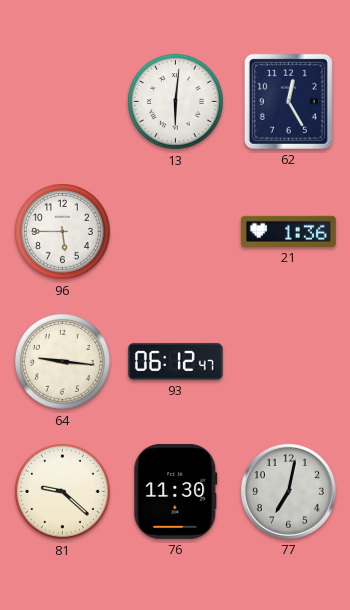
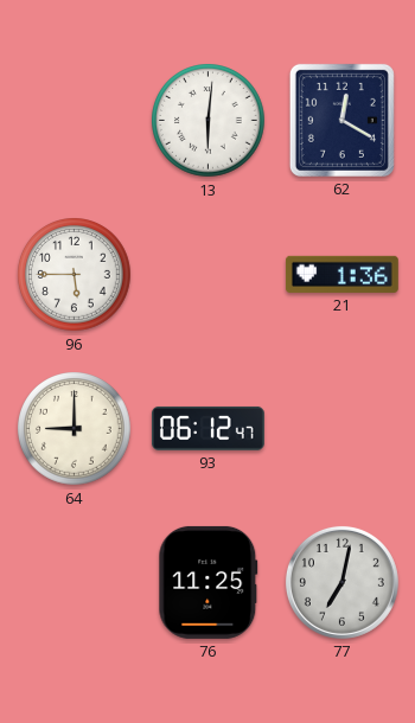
62: 12:25 -> 12:20
64: 9:16 -> 9:00
81: 9:22 -> none
76: 11:30 -> 11:25
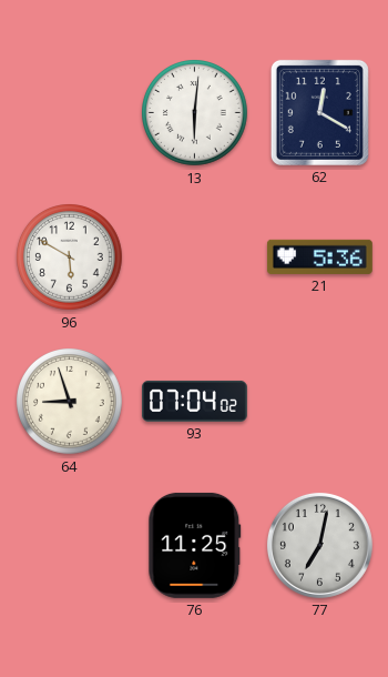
96: 5:45 -> 5:50
21: 1:36 -> 5:36
64: 9:00 -> 8:57
93: 06:12 -> 07:04
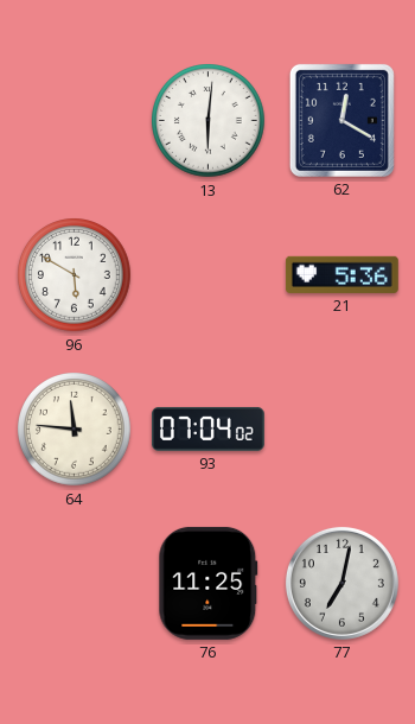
64: 8:57 -> 11:46
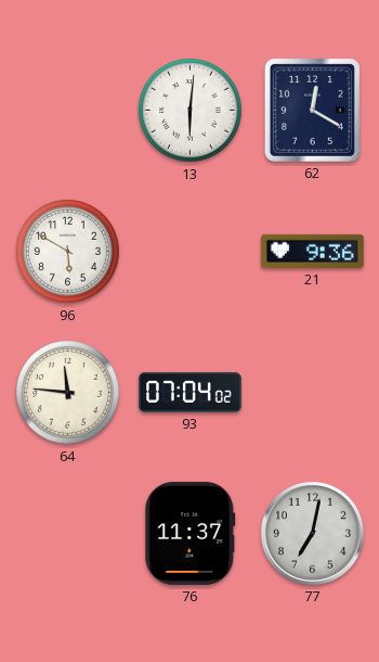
21: 5:36 -> 9:36
76: 11:25 -> 11:37
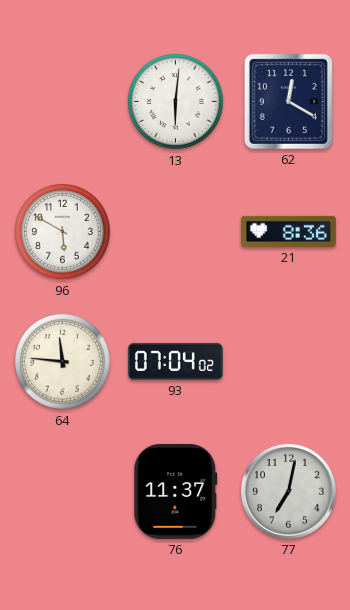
21: 9:36 -> 8:36
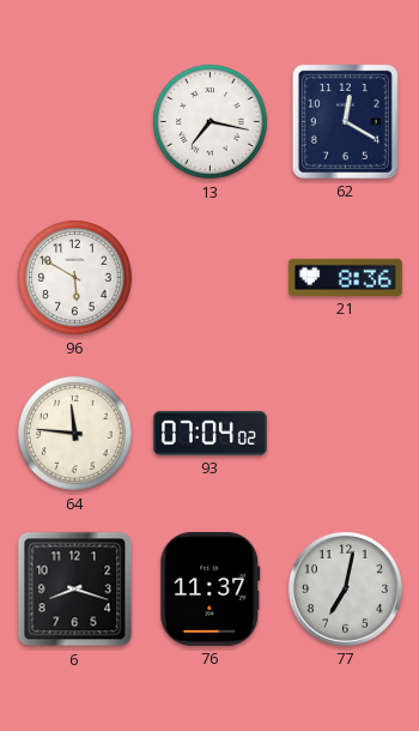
13: 6:01 -> 7:17
6: none -> 8:18
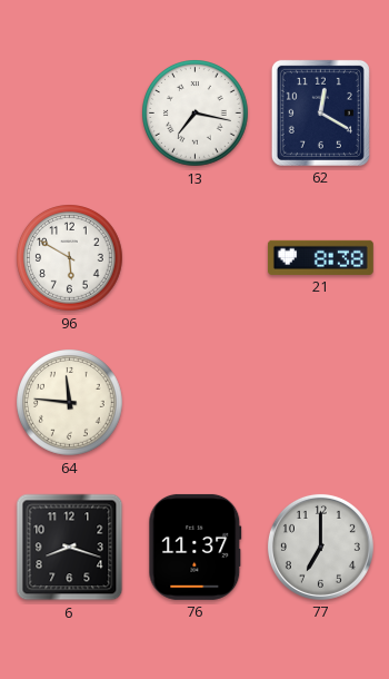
21: 8:36 -> 8:38
93: 07:04 -> none
77: 7:02 -> 7:00
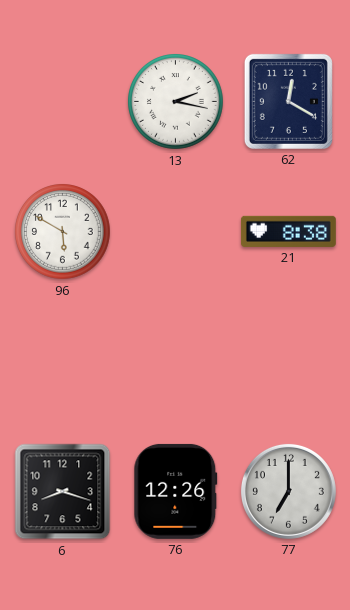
13: 7:17 -> 2:17
64: 11:46 -> none
76: 11:37 -> 12:26
